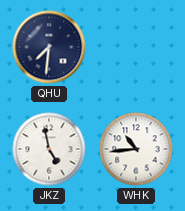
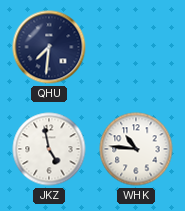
WHK: 10:44 -> 10:46
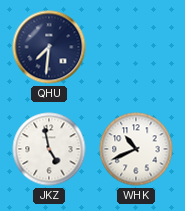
WHK: 10:46 -> 10:41
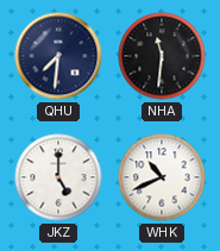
NHA: none -> 11:31
JKZ: 4:58 -> 5:00
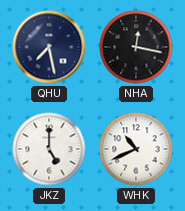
QHU: 7:31 -> 7:28
NHA: 11:31 -> 12:17
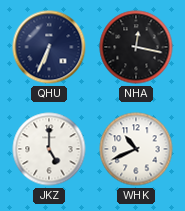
QHU: 7:28 -> 6:34
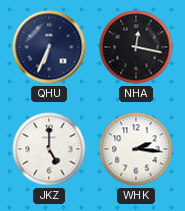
WHK: 10:41 -> 2:16
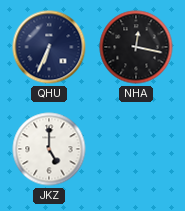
WHK: 2:16 -> none
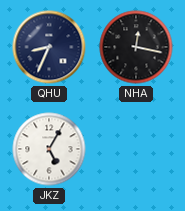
QHU: 6:34 -> 8:34
JKZ: 5:00 -> 5:05
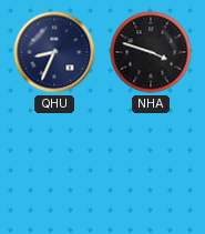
NHA: 12:17 -> 3:48
JKZ: 5:05 -> none
